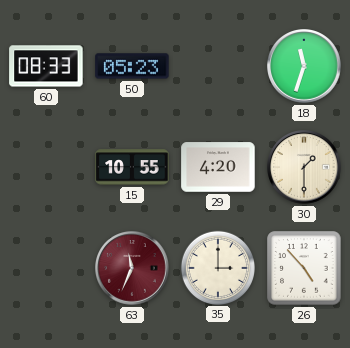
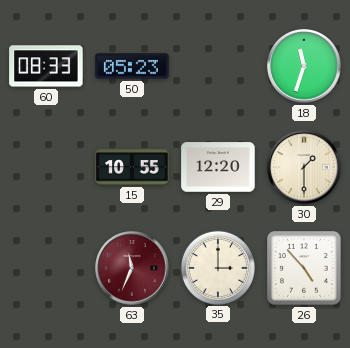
29: 4:20 -> 12:20
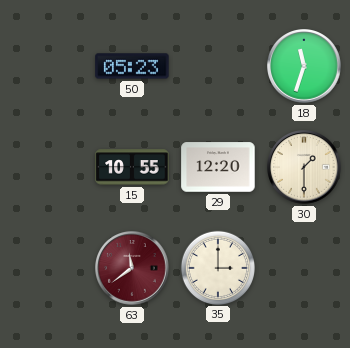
60: 08:33 -> none
63: 11:34 -> 11:39
26: 4:53 -> none
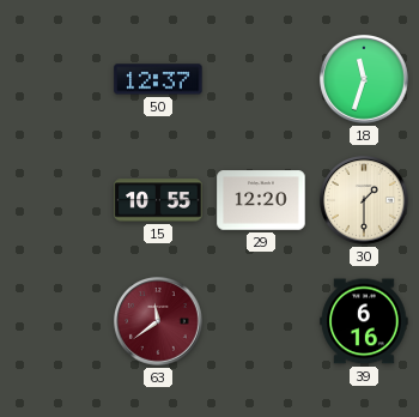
50: 05:23 -> 12:37
35: 3:00 -> none
39: none -> 6:16
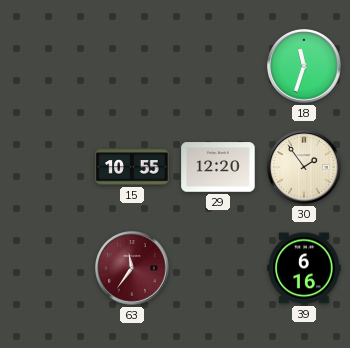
50: 12:37 -> none
30: 1:30 -> 1:54
63: 11:39 -> 11:36
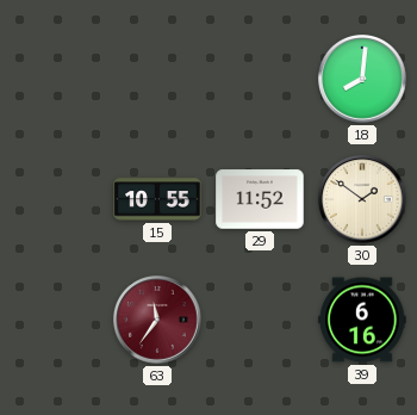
18: 11:33 -> 8:01
29: 12:20 -> 11:52
30: 1:54 -> 1:51
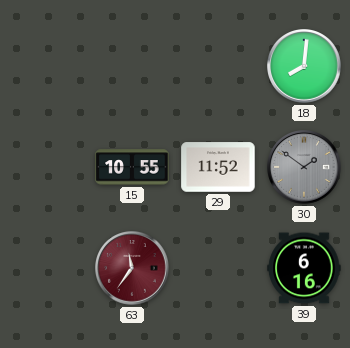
30 dial: cream -> grey
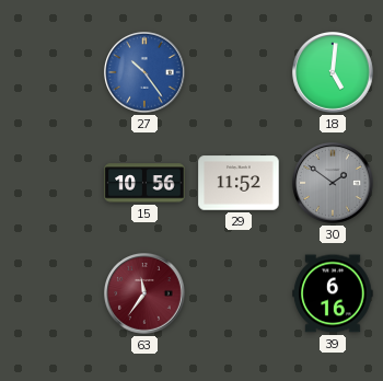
27: none -> 10:24
18: 8:01 -> 5:01
15: 10:55 -> 10:56
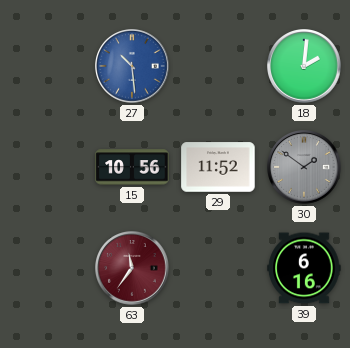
27: 10:24 -> 10:29
18: 5:01 -> 2:01
